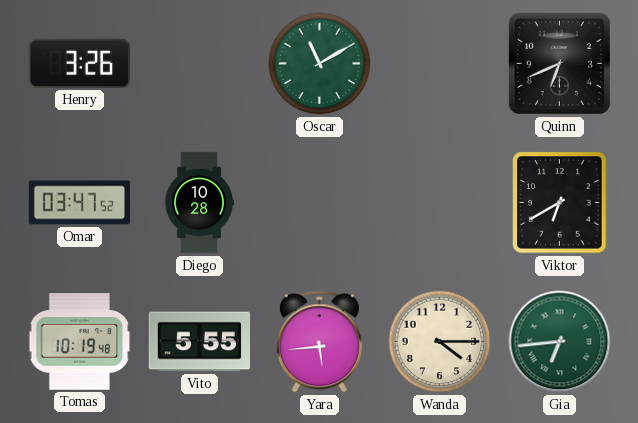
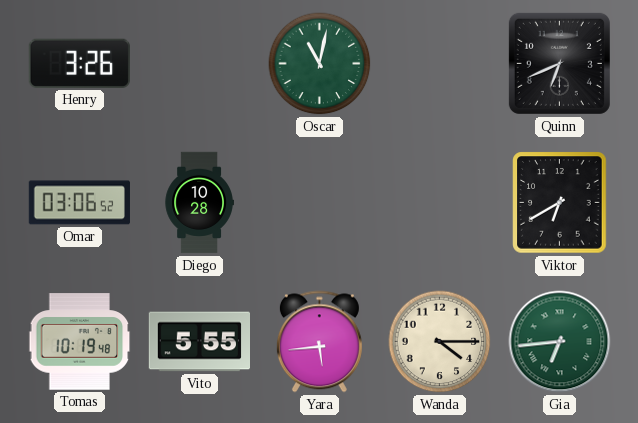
Oscar: 11:10 -> 11:02
Omar: 03:47 -> 03:06
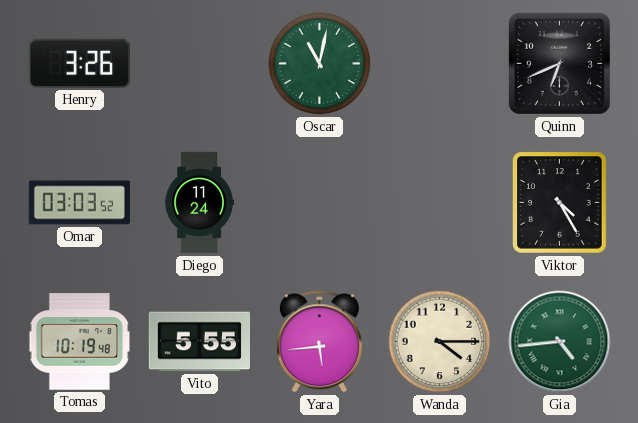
Omar: 03:06 -> 03:03
Diego: 10:28 -> 11:24
Viktor: 6:40 -> 4:25
Gia: 6:44 -> 4:44
